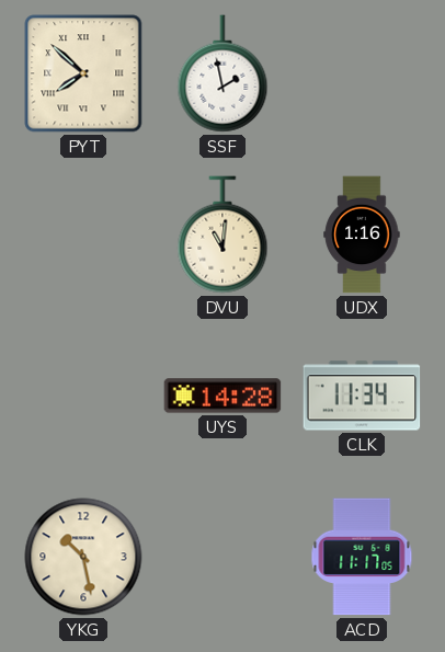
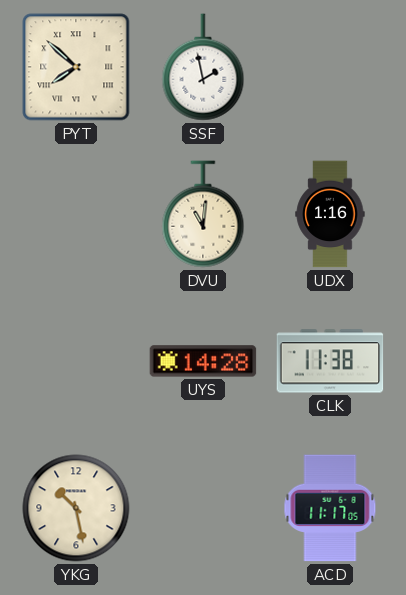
CLK: 11:34 -> 11:38
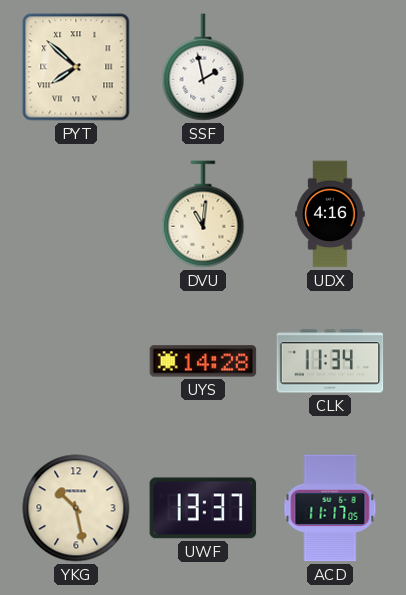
UDX: 1:16 -> 4:16
CLK: 11:38 -> 11:34
UWF: none -> 13:37
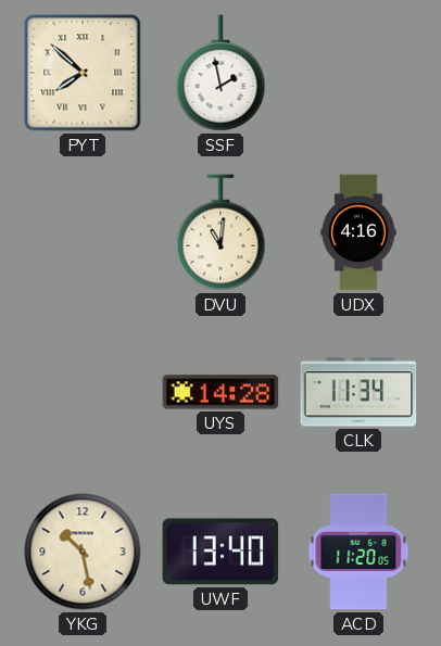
UWF: 13:37 -> 13:40
ACD: 11:17 -> 11:20
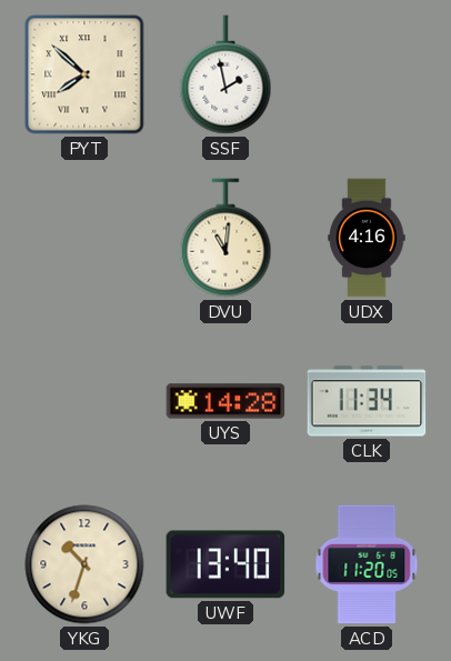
YKG: 10:28 -> 10:33
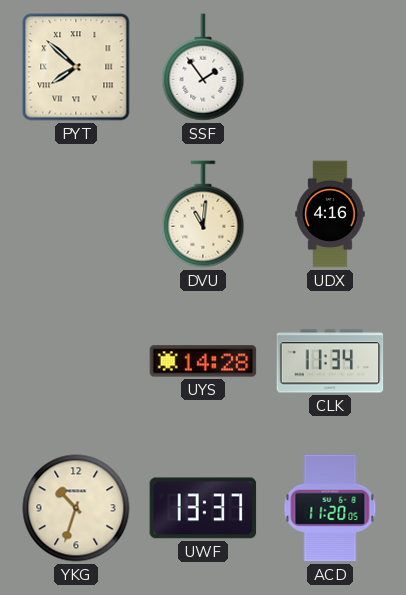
SSF: 1:58 -> 1:54
UWF: 13:40 -> 13:37
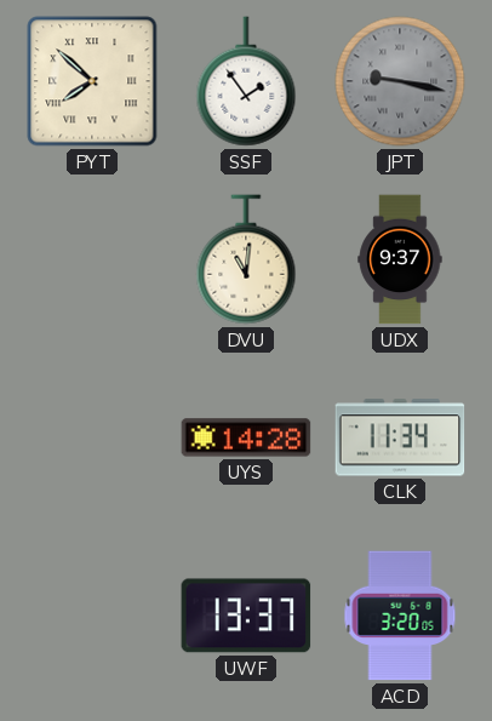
JPT: none -> 9:17
UDX: 4:16 -> 9:37
YKG: 10:33 -> none
ACD: 11:20 -> 3:20
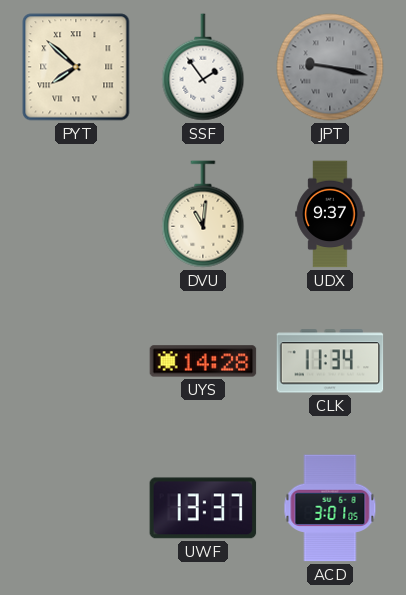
ACD: 3:20 -> 3:01
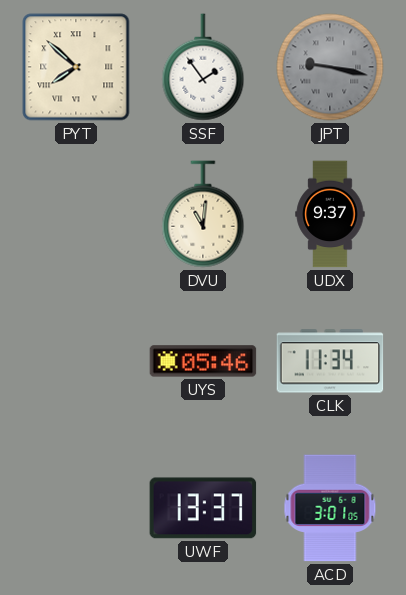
UYS: 14:28 -> 05:46
